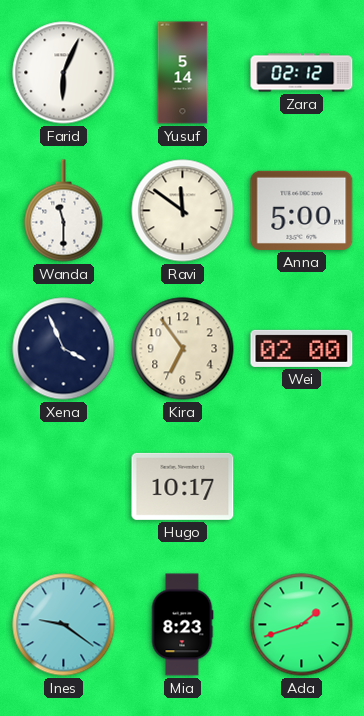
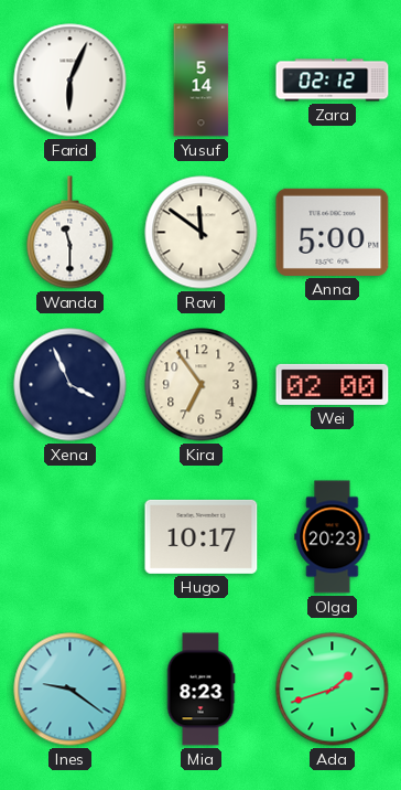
Olga: none -> 20:23
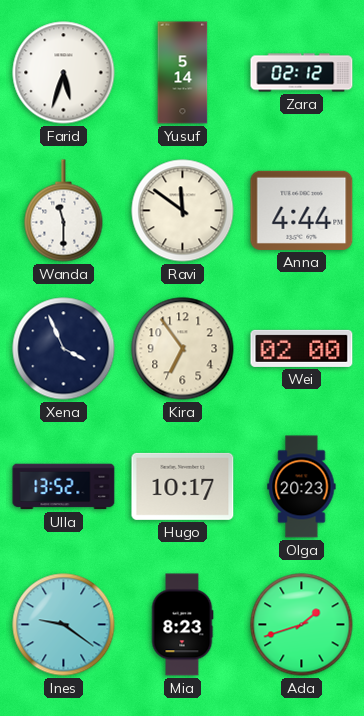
Farid: 6:04 -> 5:33
Anna: 5:00 -> 4:44
Ulla: none -> 13:52
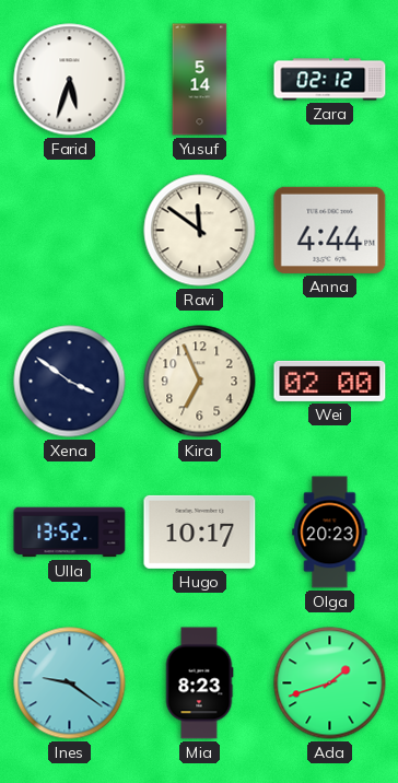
Wanda: 11:30 -> none
Xena: 3:56 -> 3:51
Kira: 6:54 -> 6:56
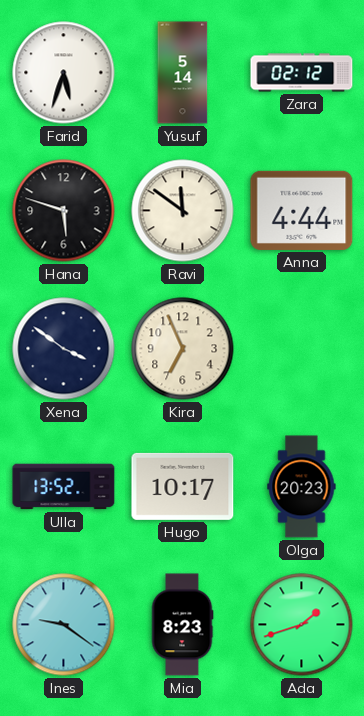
Hana: none -> 5:48
Wei: 02:00 -> none
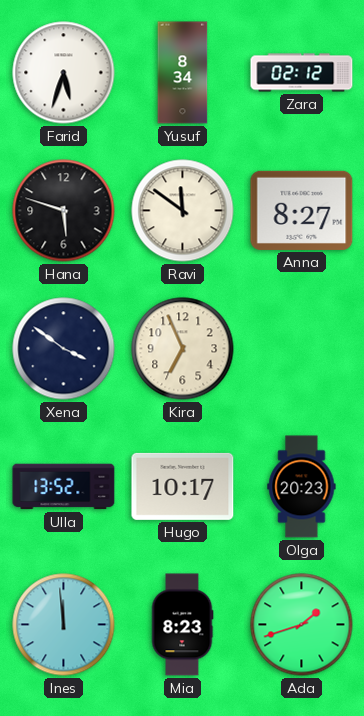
Yusuf: 5:14 -> 8:34
Anna: 4:44 -> 8:27
Ines: 9:21 -> 11:59
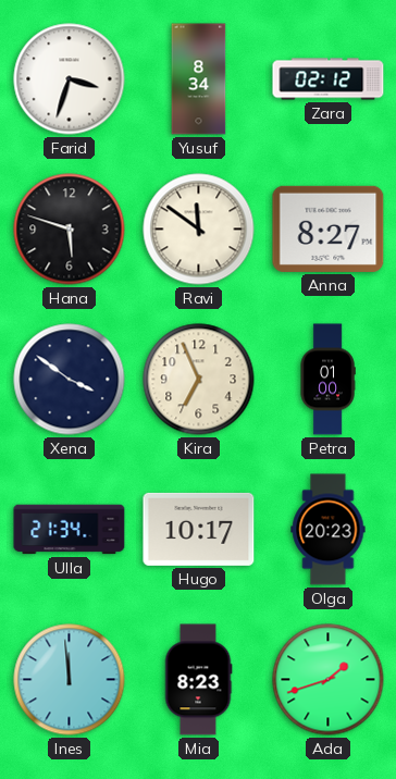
Farid: 5:33 -> 3:33
Petra: none -> 01:00
Ulla: 13:52 -> 21:34
